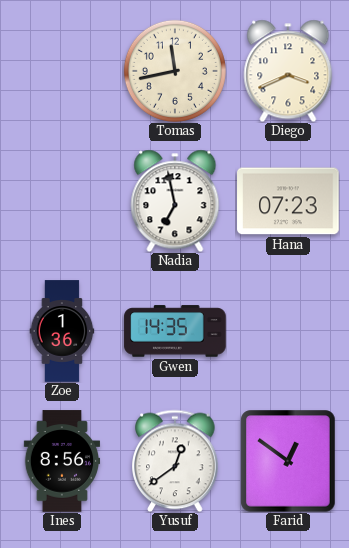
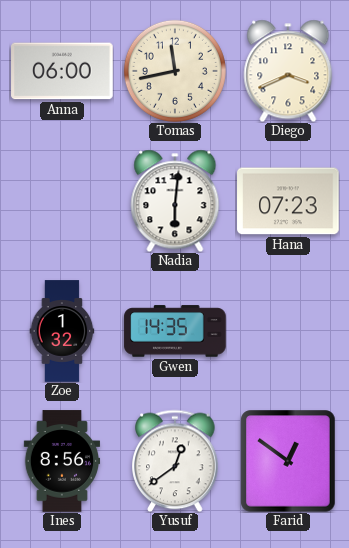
Anna: none -> 06:00
Nadia: 6:58 -> 6:01
Zoe: 1:36 -> 1:32
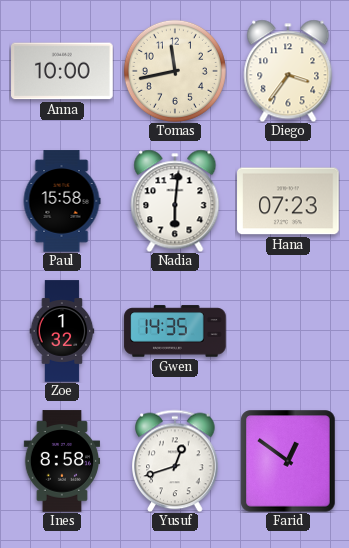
Anna: 06:00 -> 10:00
Diego: 3:41 -> 3:36
Paul: none -> 15:58
Ines: 8:56 -> 8:58
Yusuf: 12:39 -> 12:42
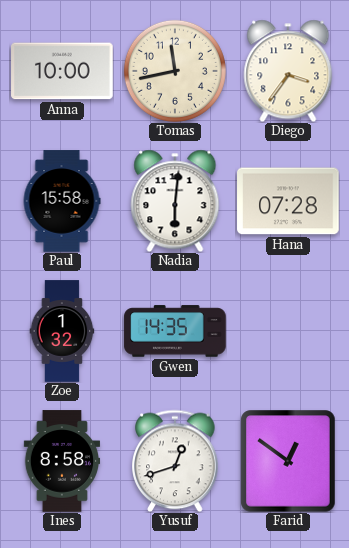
Hana: 07:23 -> 07:28
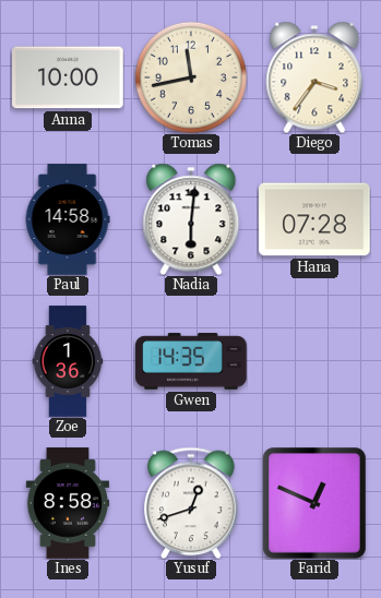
Paul: 15:58 -> 14:58
Zoe: 1:32 -> 1:36
Farid: 12:51 -> 12:49
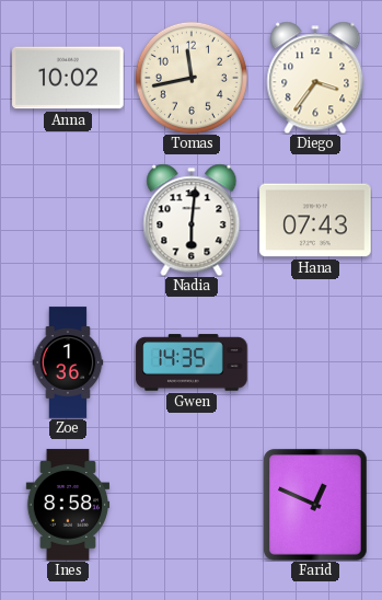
Anna: 10:00 -> 10:02
Paul: 14:58 -> none
Hana: 07:28 -> 07:43
Yusuf: 12:42 -> none
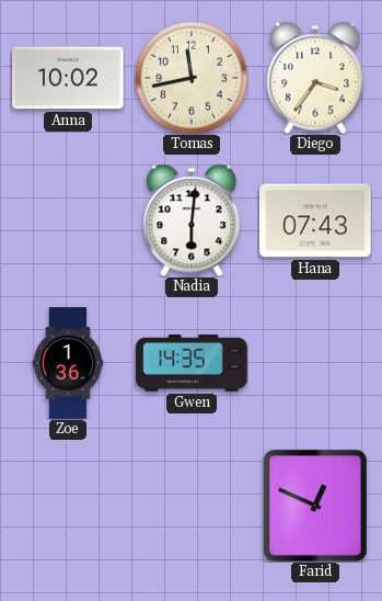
Ines: 8:58 -> none
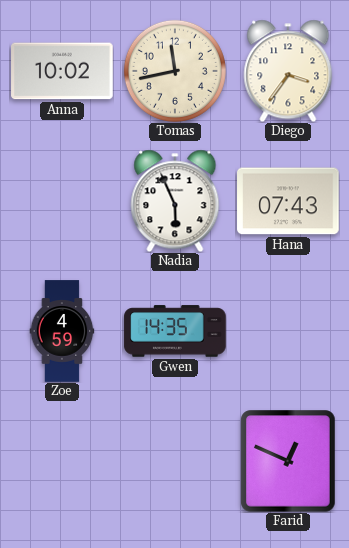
Nadia: 6:01 -> 5:56
Zoe: 1:36 -> 4:59
